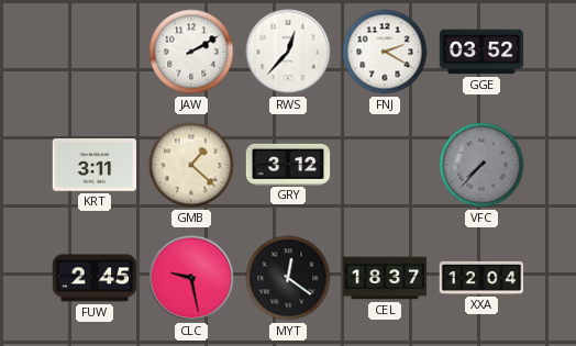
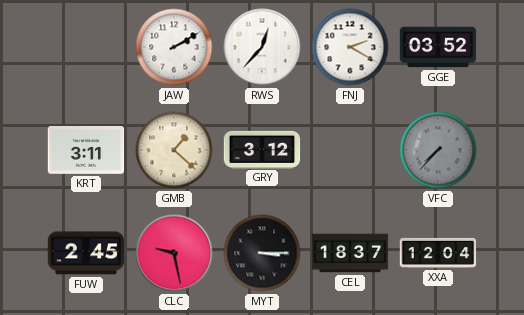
MYT: 12:21 -> 3:15
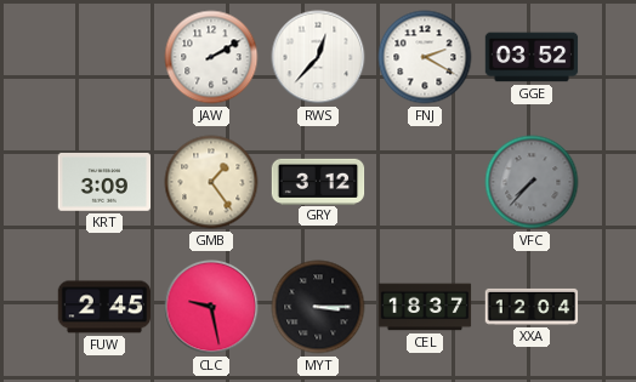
KRT: 3:11 -> 3:09
GMB: 1:22 -> 1:24
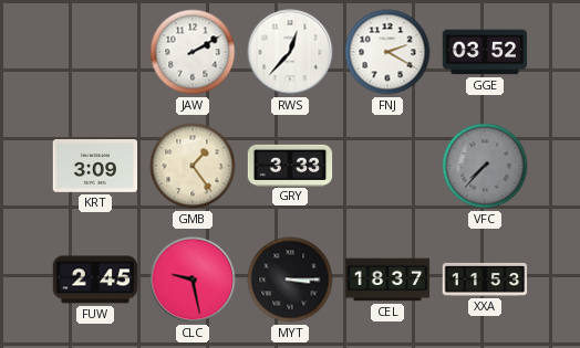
GRY: 3:12 -> 3:33
XXA: 12:04 -> 11:53
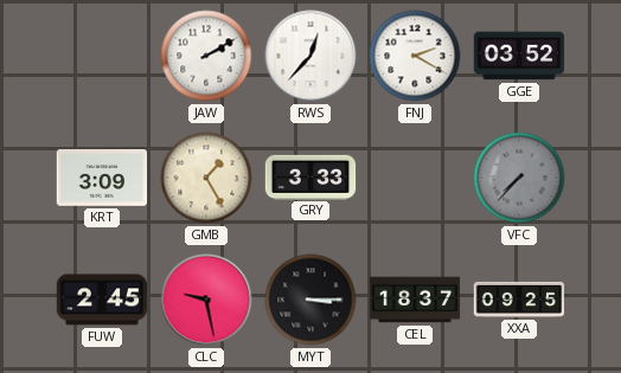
GMB: 1:24 -> 1:25
XXA: 11:53 -> 09:25
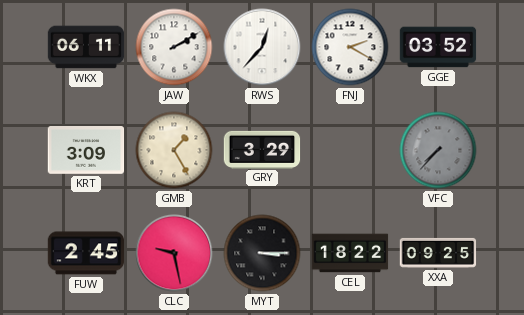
WKX: none -> 06:11
GRY: 3:33 -> 3:29
CEL: 18:37 -> 18:22
